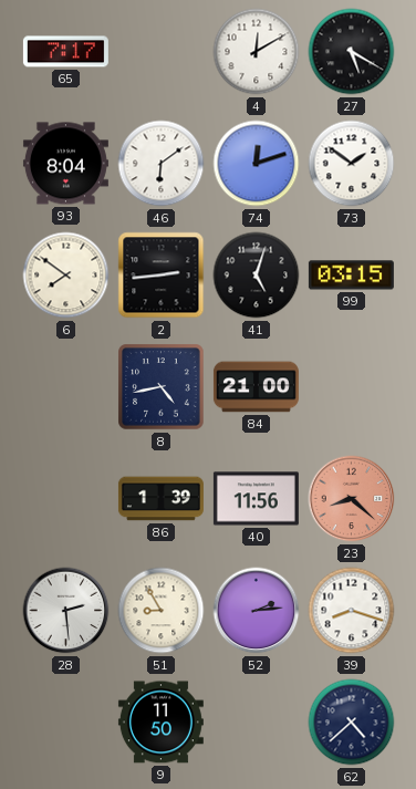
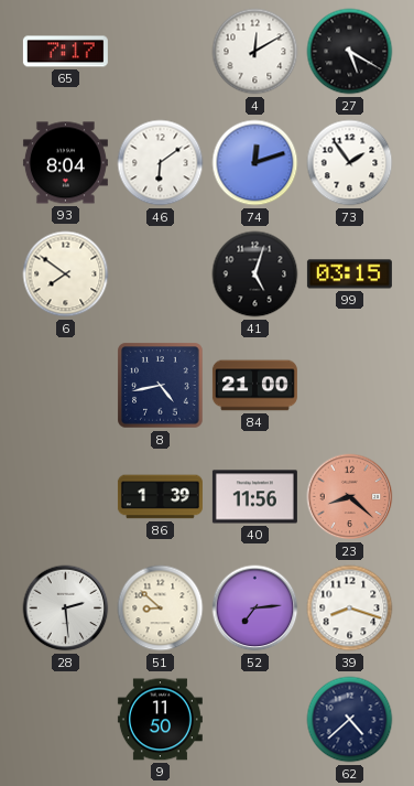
73: 1:51 -> 1:54
2: 2:44 -> none
51: 8:55 -> 8:52
52: 2:14 -> 7:14
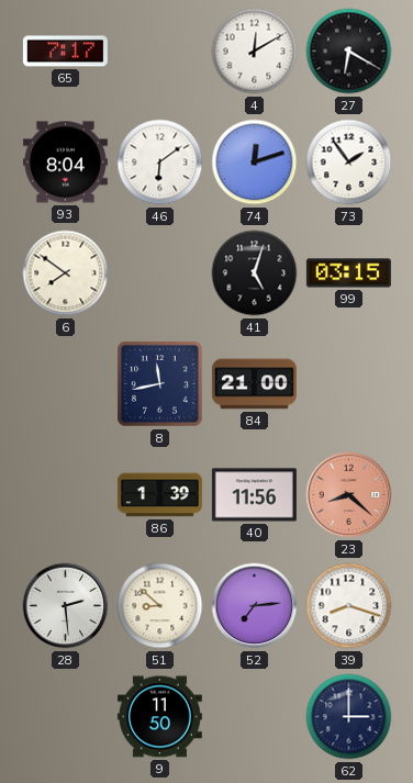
27: 5:20 -> 6:20
8: 4:43 -> 11:43
62: 4:38 -> 3:00
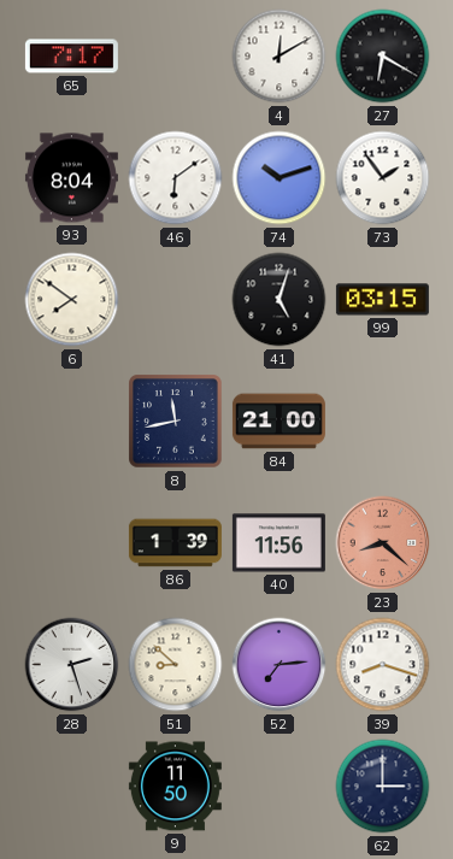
74: 12:12 -> 10:12
28: 2:29 -> 2:27
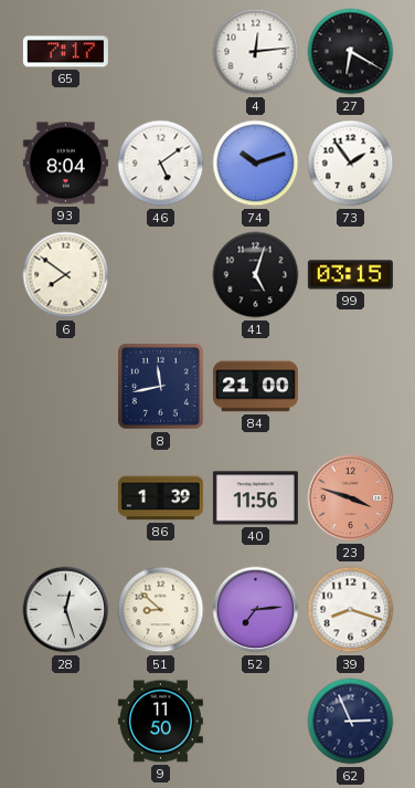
4: 12:10 -> 12:14
46: 6:09 -> 5:09
23: 8:22 -> 3:48
28: 2:27 -> 12:27
62: 3:00 -> 2:56
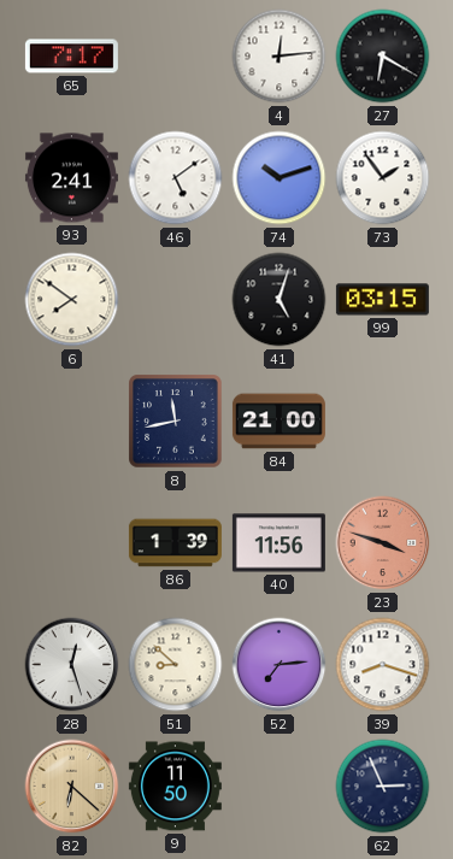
93: 8:04 -> 2:41
82: none -> 6:22
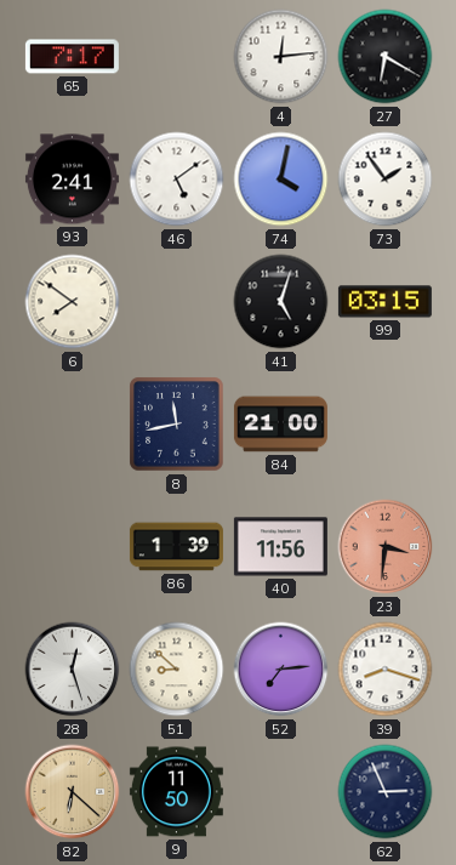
74: 10:12 -> 4:02
23: 3:48 -> 3:31
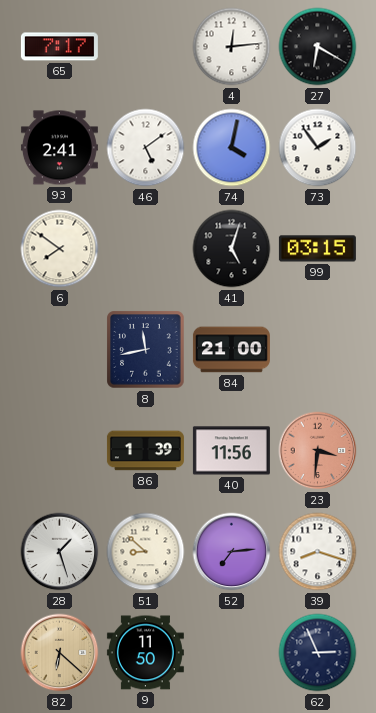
28: 12:27 -> 1:27
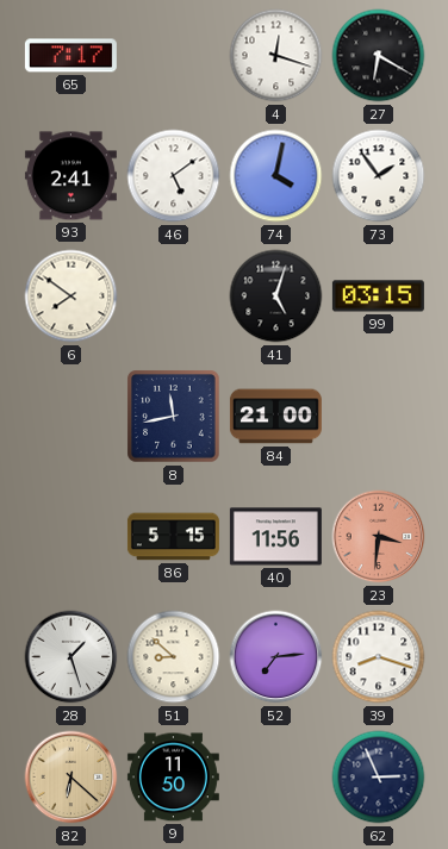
4: 12:14 -> 12:18
86: 1:39 -> 5:15
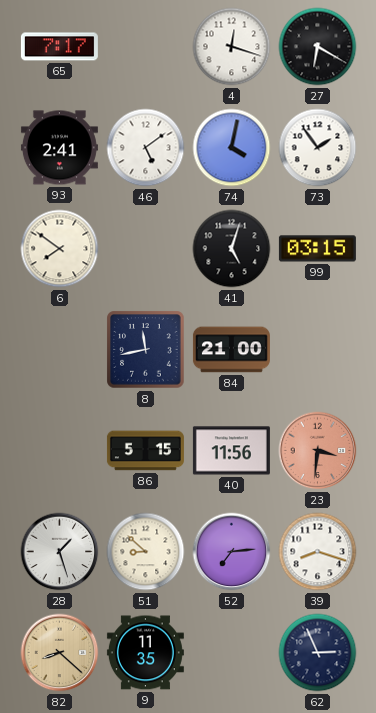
82: 6:22 -> 8:22
9: 11:50 -> 11:35
